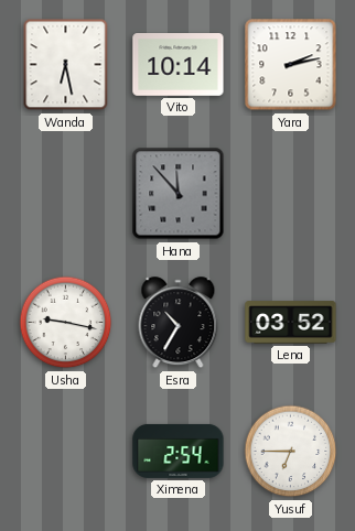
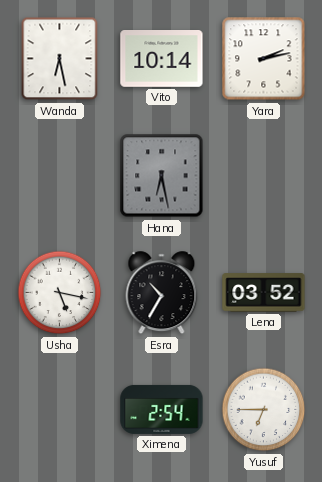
Hana: 11:53 -> 6:28
Usha: 9:17 -> 5:17
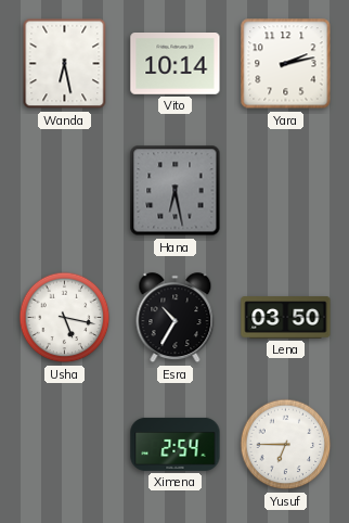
Lena: 03:52 -> 03:50
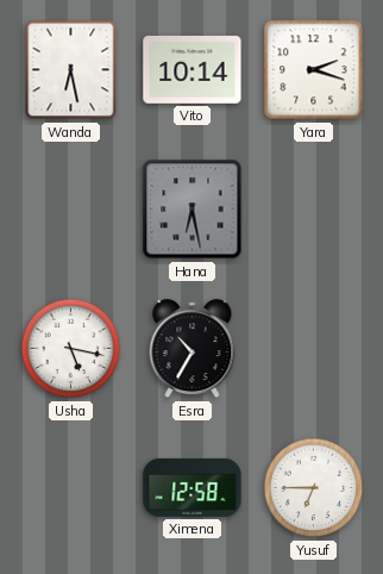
Yara: 2:13 -> 2:18
Lena: 03:50 -> none
Ximena: 2:54 -> 12:58
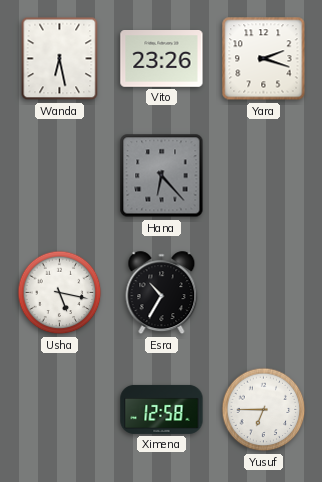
Vito: 10:14 -> 23:26
Hana: 6:28 -> 6:23
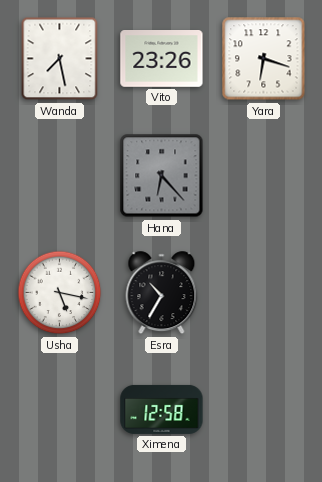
Wanda: 6:28 -> 7:28
Yara: 2:18 -> 6:18
Yusuf: 6:45 -> none
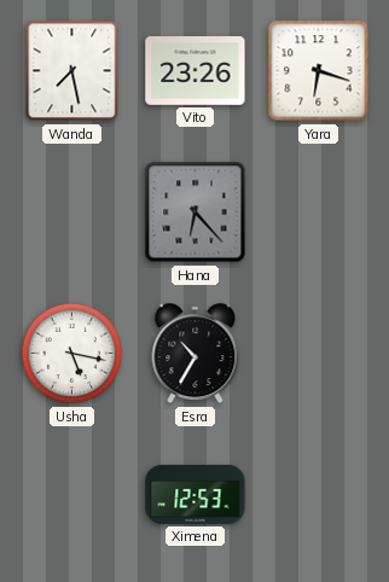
Ximena: 12:58 -> 12:53
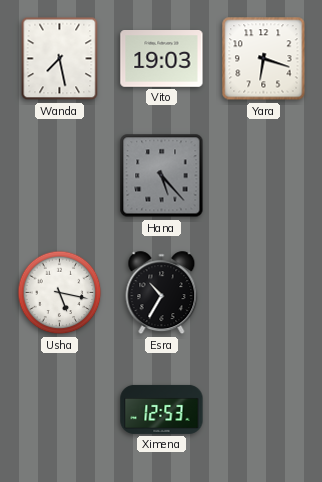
Vito: 23:26 -> 19:03
Hana: 6:23 -> 5:23
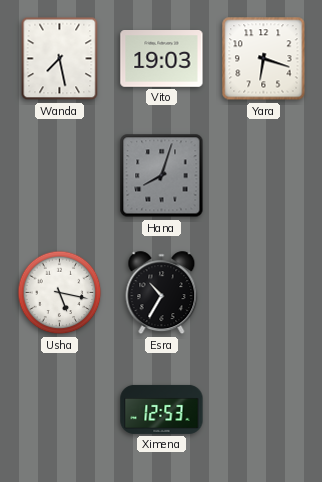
Hana: 5:23 -> 8:03
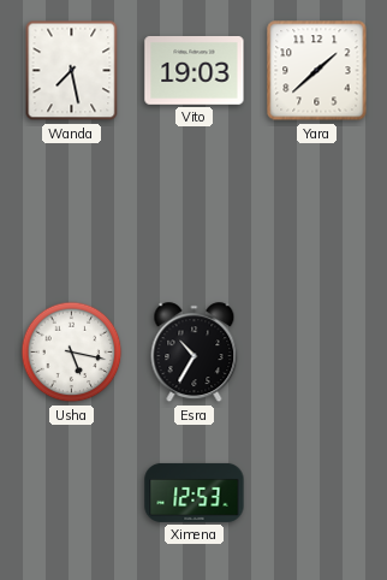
Yara: 6:18 -> 1:38
Hana: 8:03 -> none
